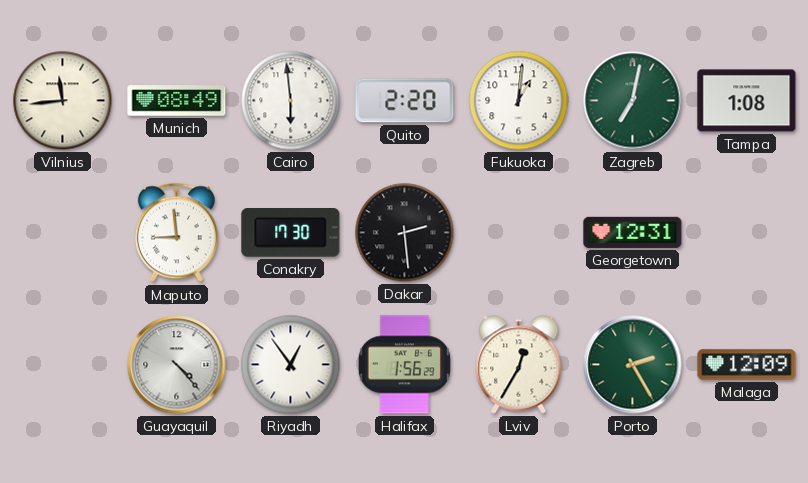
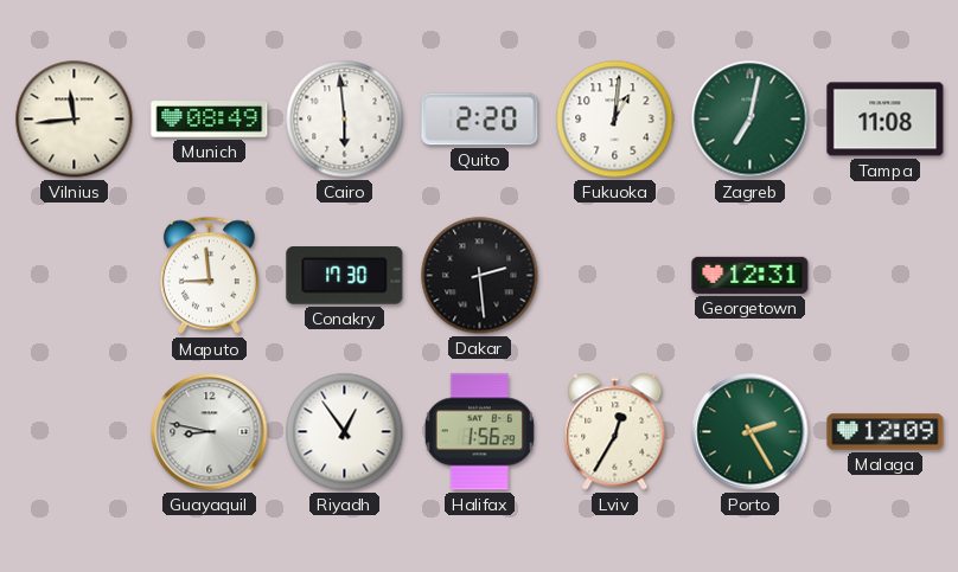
Tampa: 1:08 -> 11:08
Guayaquil: 4:23 -> 8:47
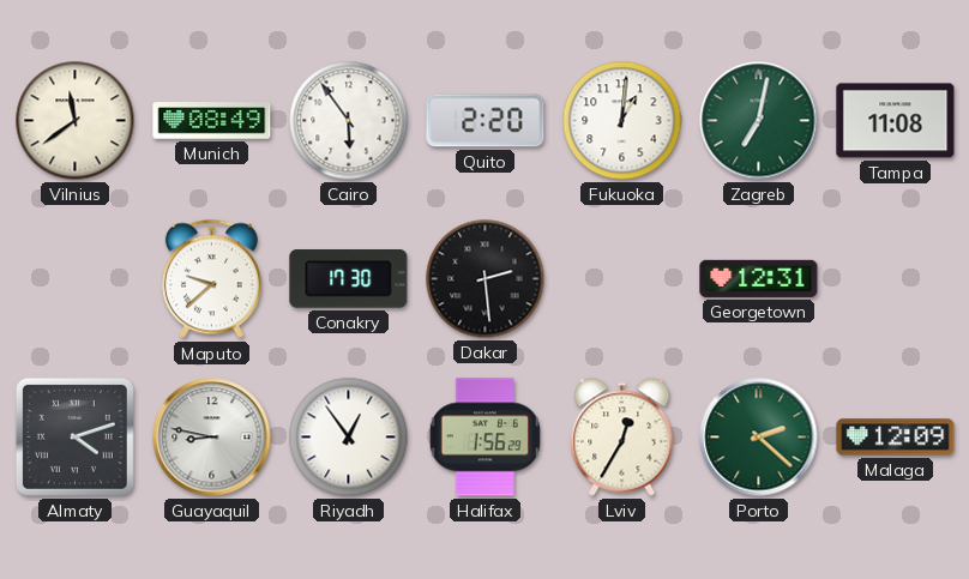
Vilnius: 11:44 -> 11:39
Cairo: 5:59 -> 5:54
Maputo: 8:59 -> 9:38
Almaty: none -> 4:12
Porto: 2:25 -> 2:22
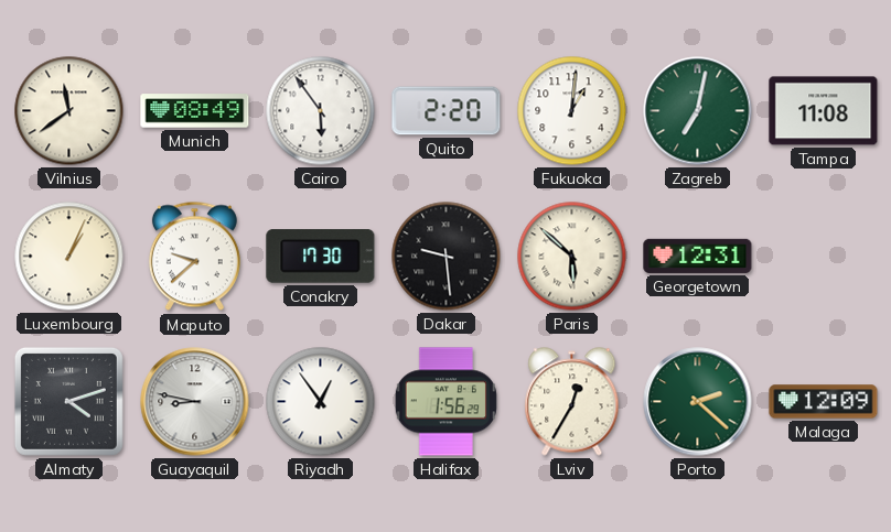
Luxembourg: none -> 1:04
Dakar: 2:29 -> 9:29
Paris: none -> 5:52
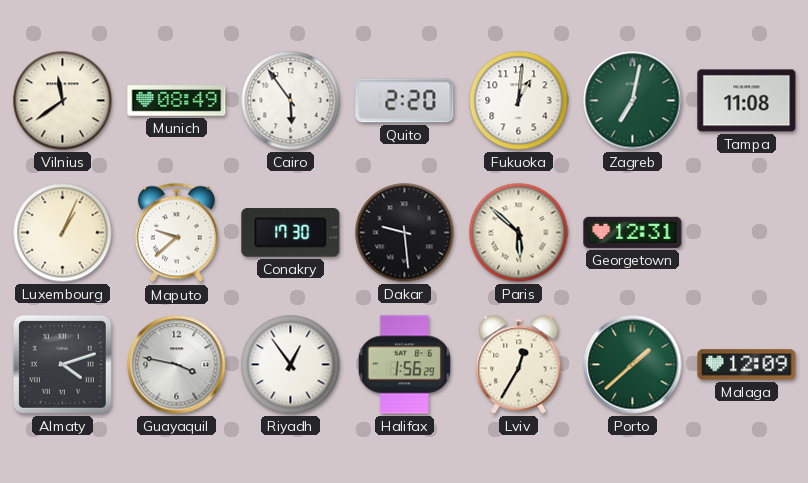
Guayaquil: 8:47 -> 3:47
Porto: 2:22 -> 1:38
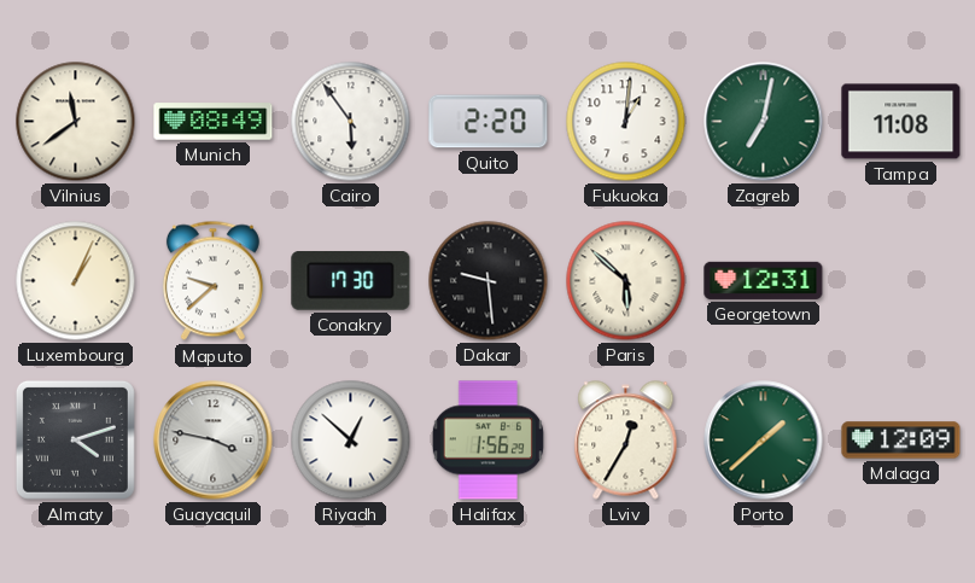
Riyadh: 12:54 -> 12:52
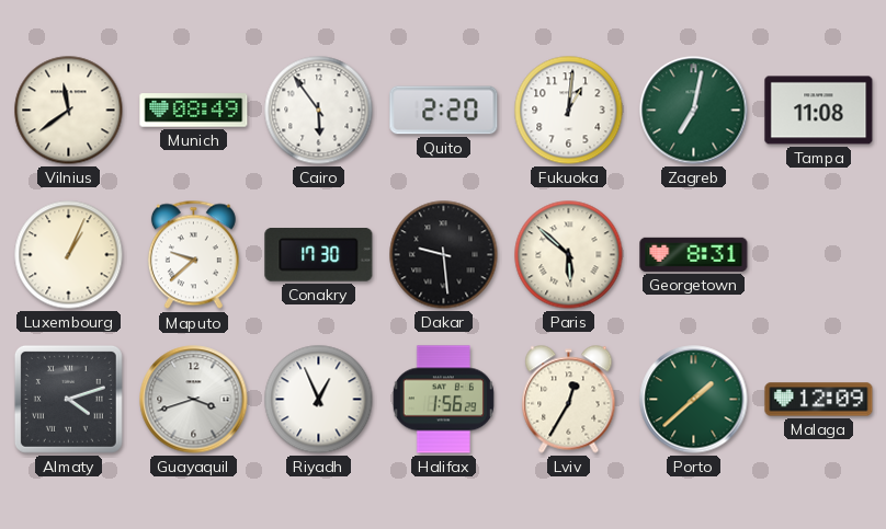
Georgetown: 12:31 -> 8:31
Guayaquil: 3:47 -> 3:42
Riyadh: 12:52 -> 12:56
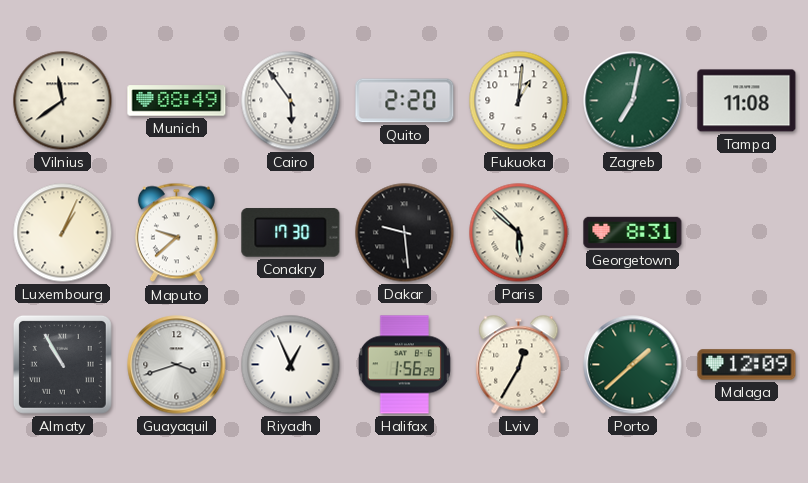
Almaty: 4:12 -> 10:55
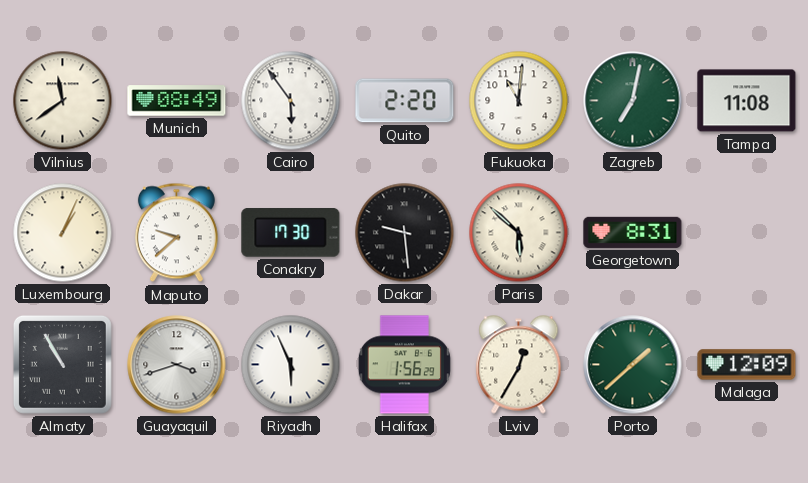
Fukuoka: 1:01 -> 11:01
Riyadh: 12:56 -> 5:56
